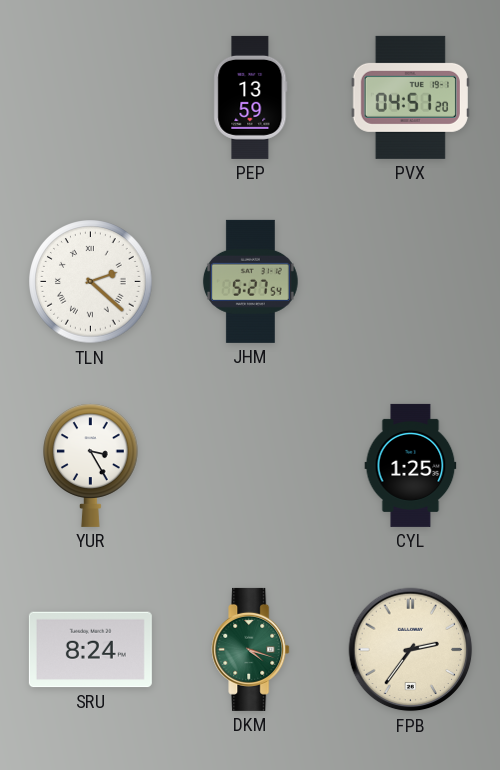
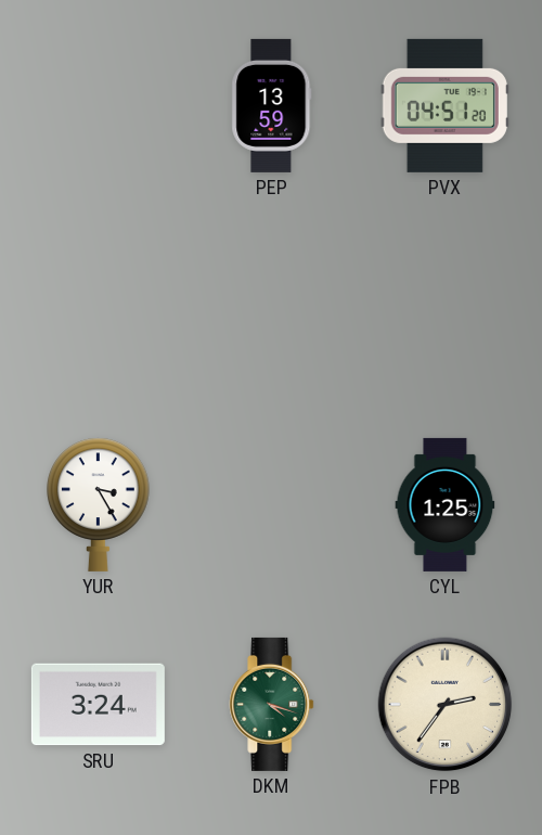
TLN: 2:22 -> none
JHM: 5:27 -> none
SRU: 8:24 -> 3:24
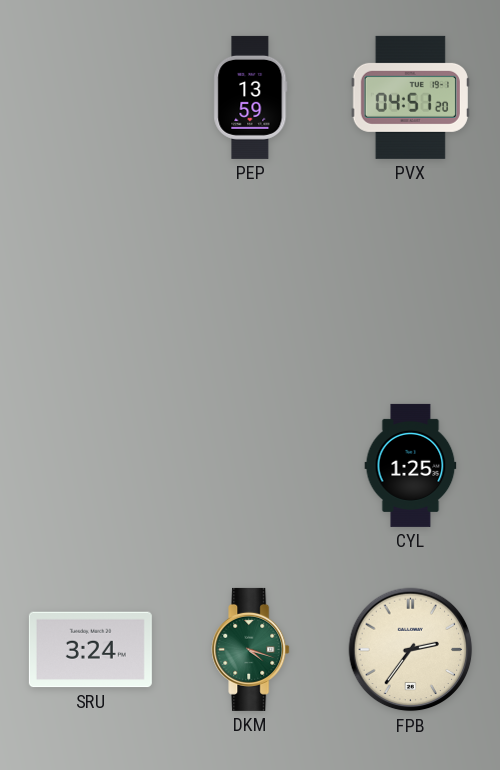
YUR: 3:25 -> none
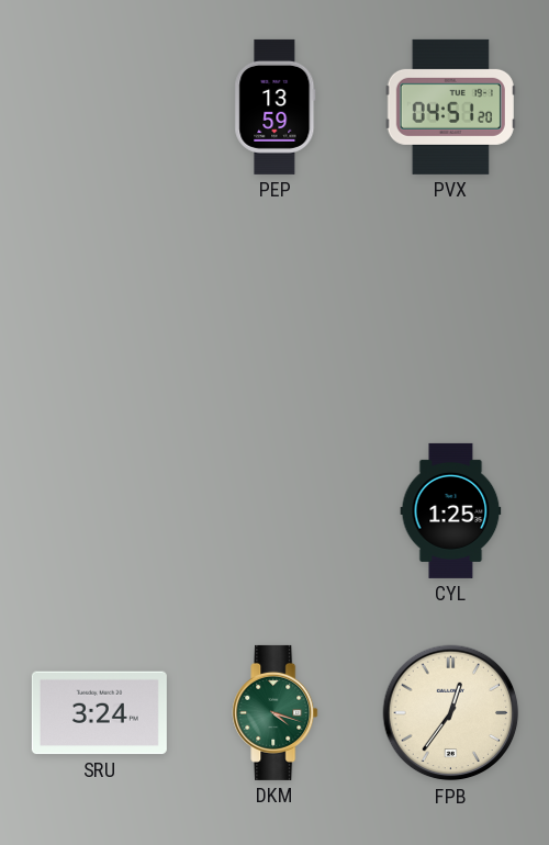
FPB: 2:36 -> 12:36
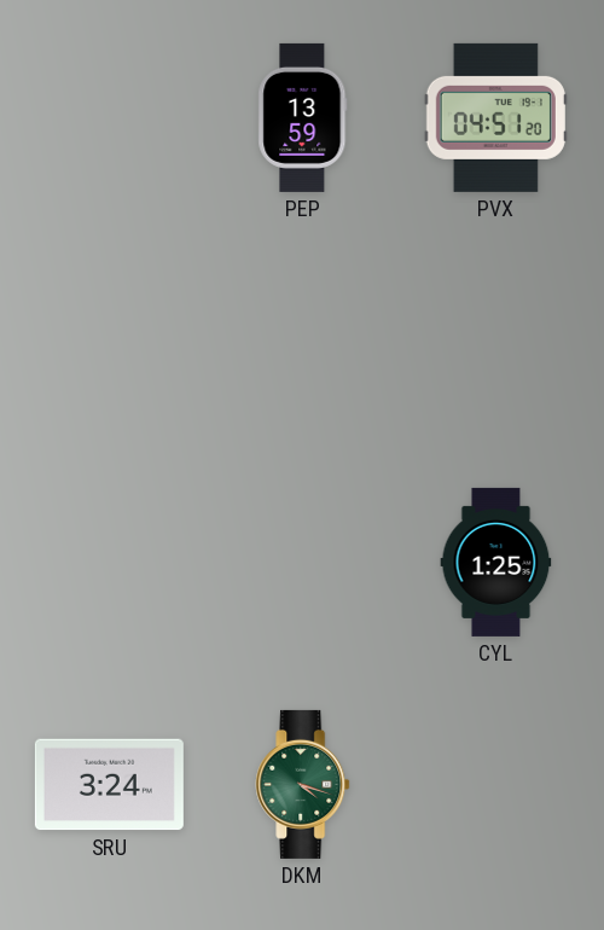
FPB: 12:36 -> none
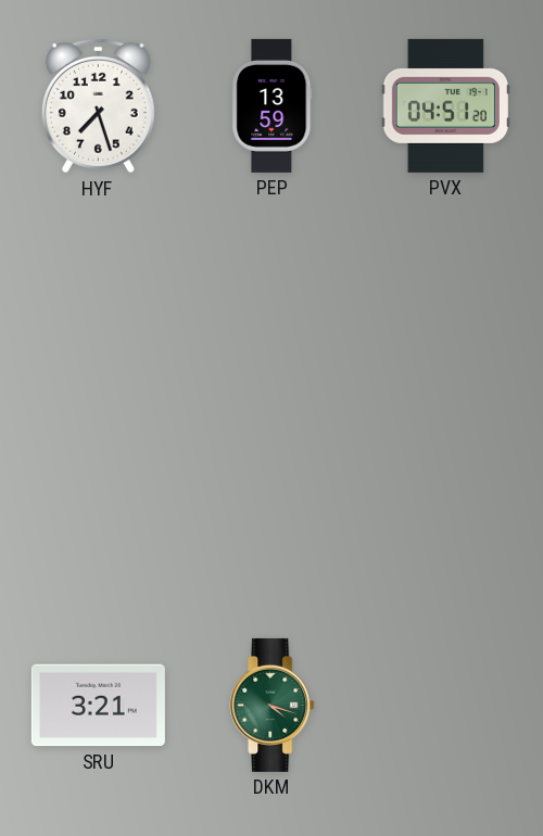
HYF: none -> 7:27
CYL: 1:25 -> none
SRU: 3:24 -> 3:21
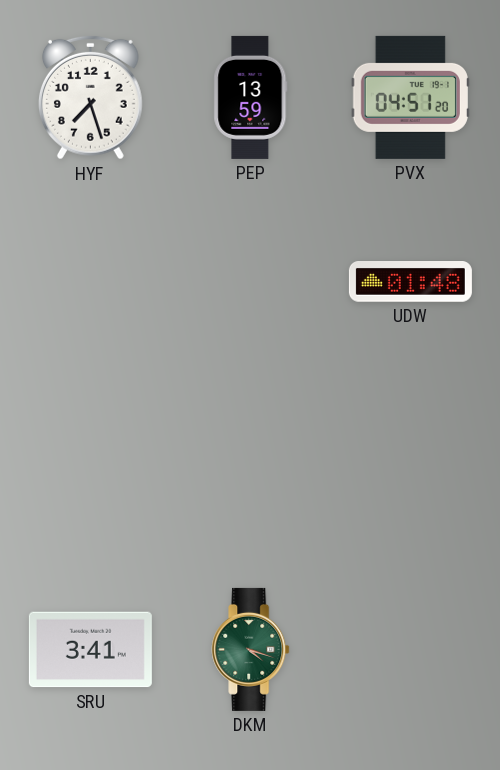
UDW: none -> 01:48
SRU: 3:21 -> 3:41
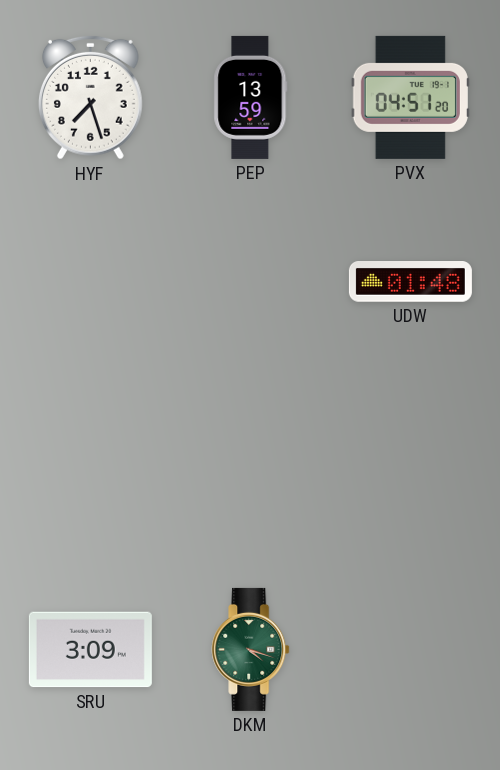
SRU: 3:41 -> 3:09
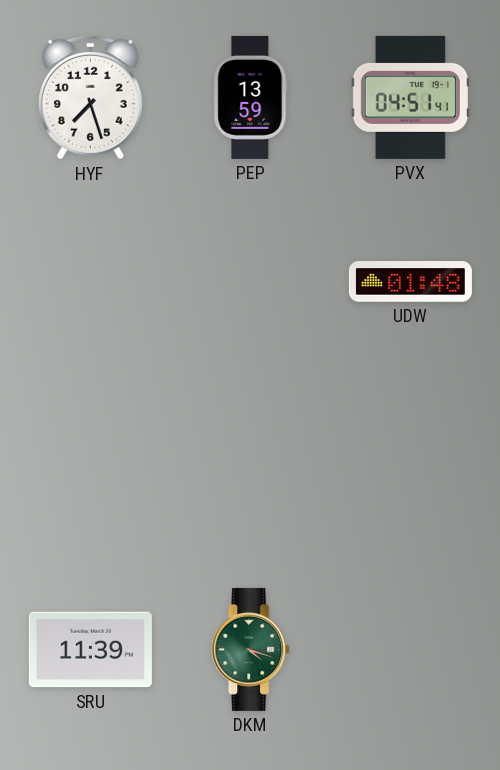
PVX: 04:51:20 -> 04:51:41
SRU: 3:09 -> 11:39
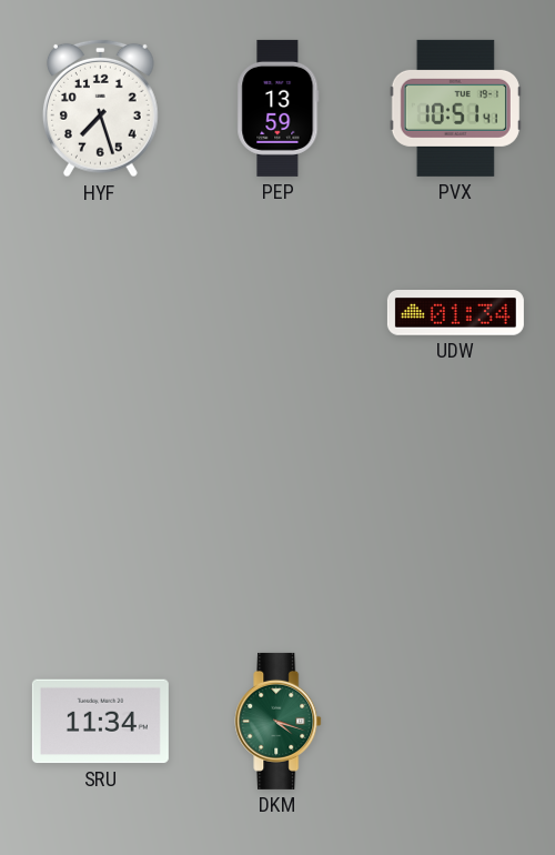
PVX: 04:51 -> 10:51
UDW: 01:48 -> 01:34
SRU: 11:39 -> 11:34
